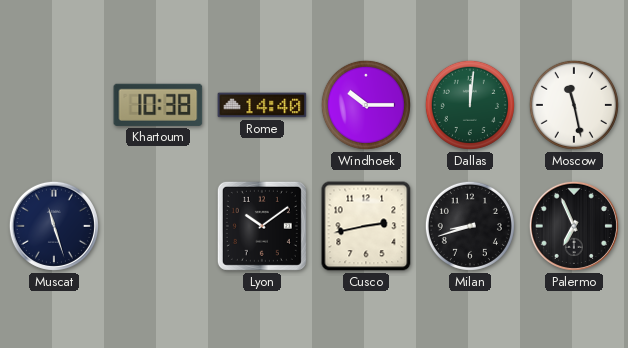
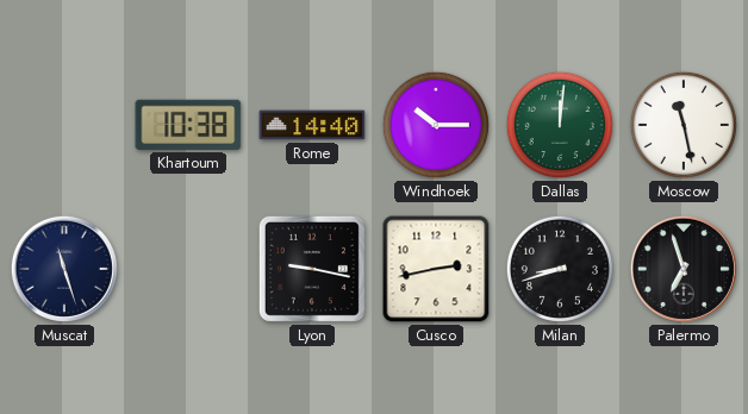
Lyon: 10:09 -> 9:17
Palermo: 6:56 -> 6:57
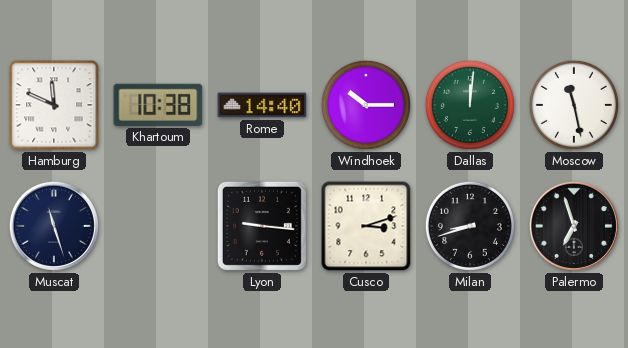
Hamburg: none -> 11:49
Lyon: 9:17 -> 9:16
Cusco: 2:43 -> 3:12
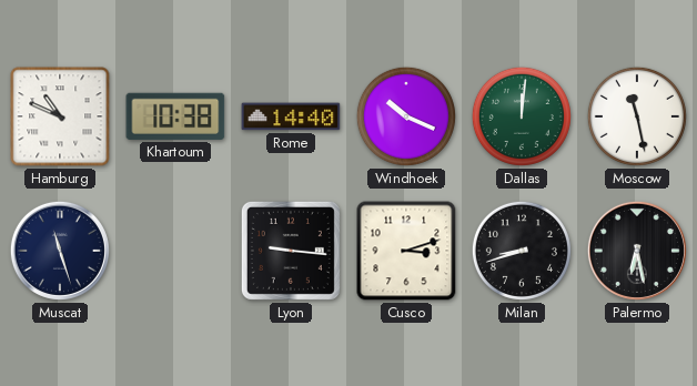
Hamburg: 11:49 -> 10:49
Windhoek: 10:15 -> 10:19
Palermo: 6:57 -> 6:28
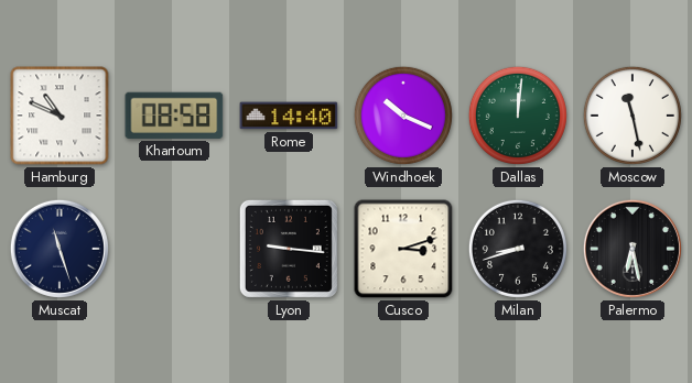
Khartoum: 10:38 -> 08:58
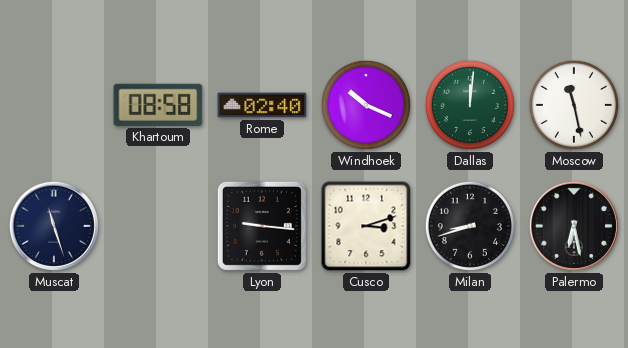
Hamburg: 10:49 -> none
Rome: 14:40 -> 02:40
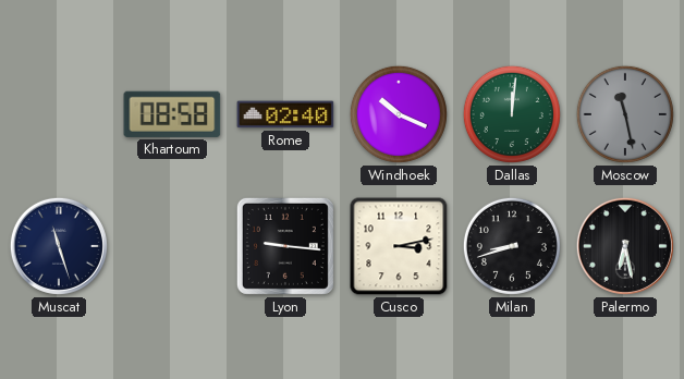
Moscow dial: white -> grey
Cusco: 3:12 -> 3:13
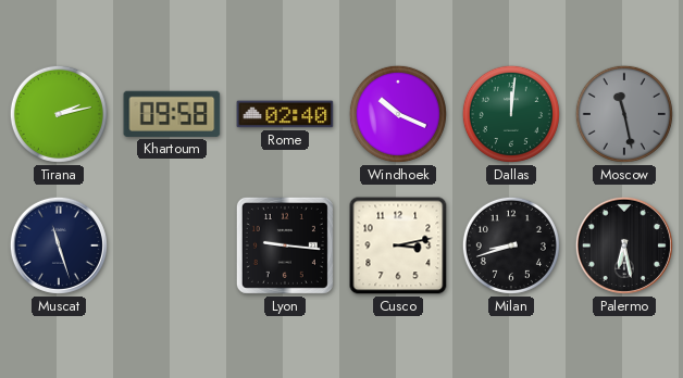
Tirana: none -> 2:13
Khartoum: 08:58 -> 09:58
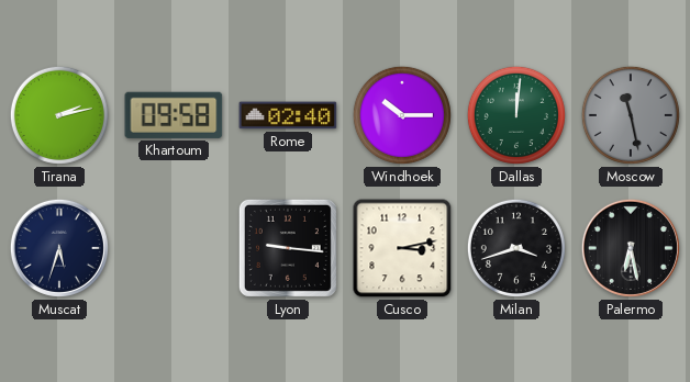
Windhoek: 10:19 -> 10:15
Muscat: 11:27 -> 5:33
Milan: 8:42 -> 3:42
